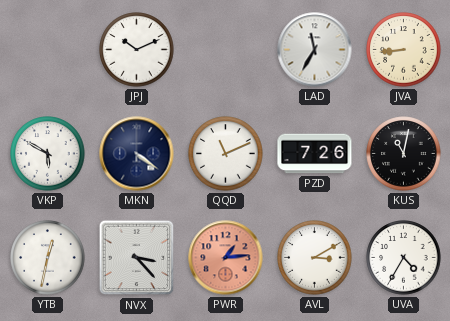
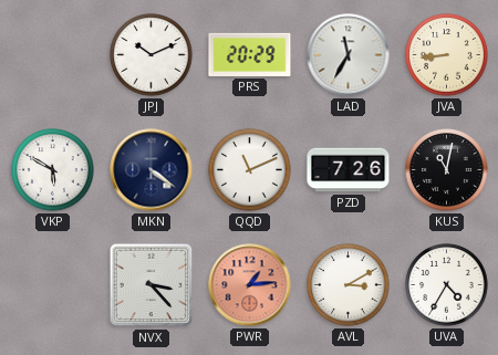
PRS: none -> 20:29
YTB: 12:32 -> none
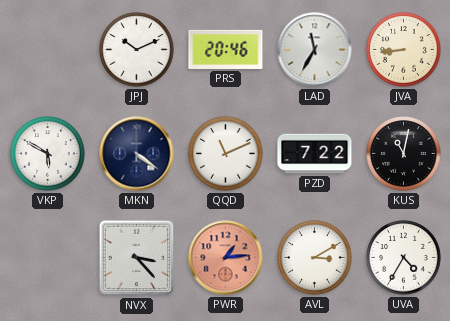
PRS: 20:29 -> 20:46
PZD: 7:26 -> 7:22
